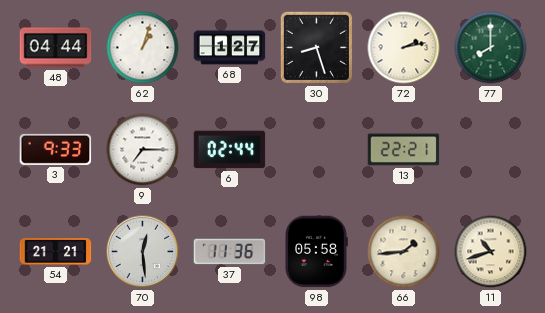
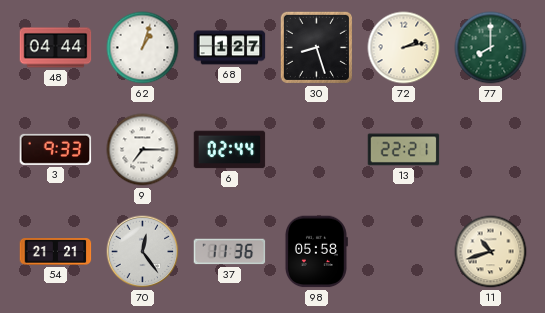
70: 12:29 -> 12:24
66: 1:44 -> none
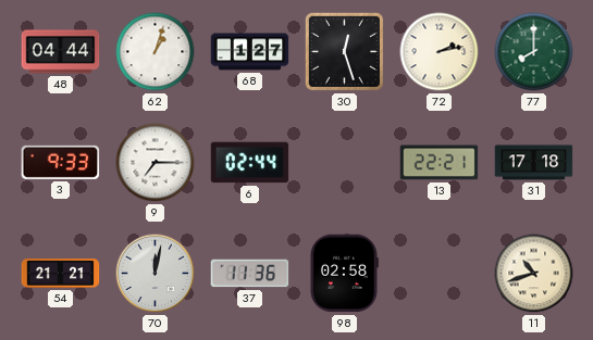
30: 8:27 -> 12:27
31: none -> 17:18
70: 12:24 -> 12:02
98: 05:58 -> 02:58
